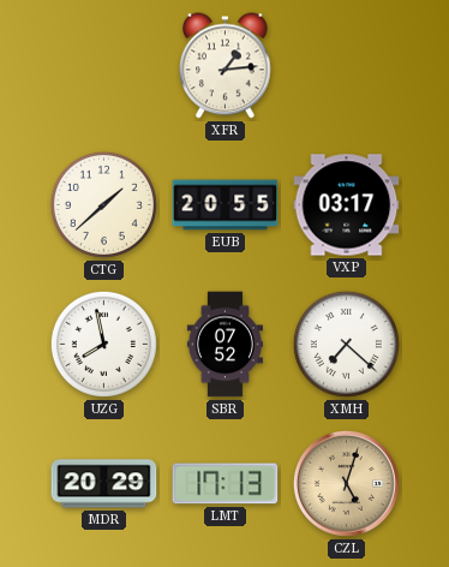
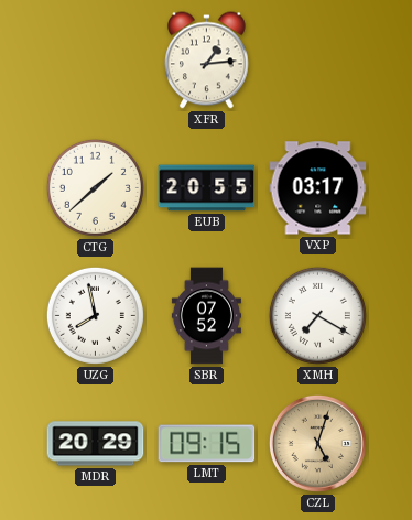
XMH: 7:22 -> 7:20
LMT: 17:13 -> 09:15
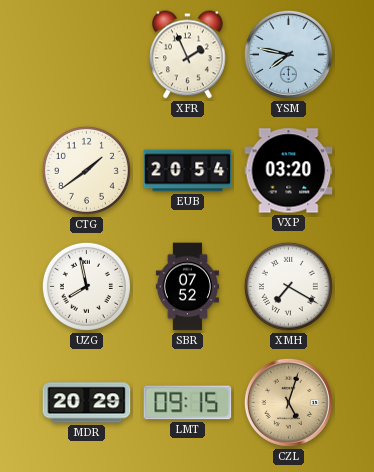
XFR: 1:14 -> 1:56
YSM: none -> 7:47
CTG: 1:38 -> 1:39
EUB: 20:55 -> 20:54
VXP: 03:17 -> 03:20
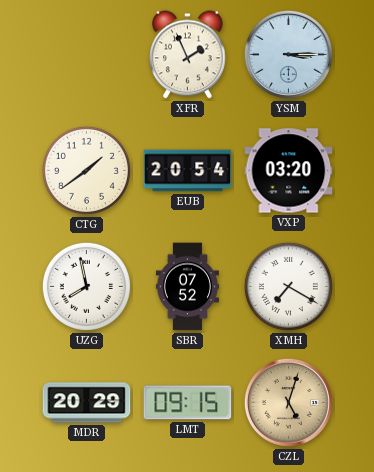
YSM: 7:47 -> 3:15
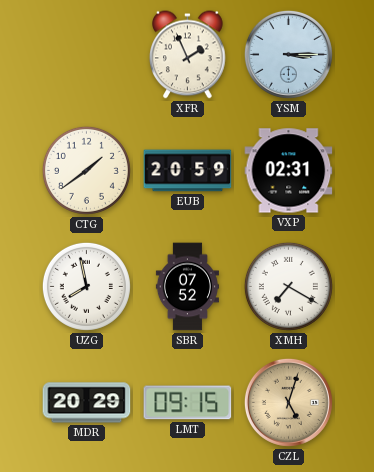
EUB: 20:54 -> 20:59
VXP: 03:20 -> 02:31
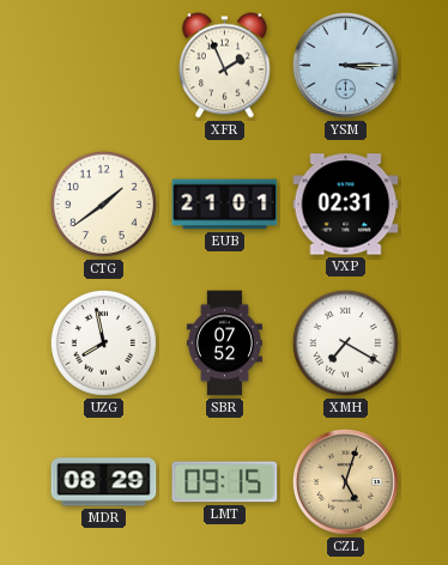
EUB: 20:59 -> 21:01
MDR: 20:29 -> 08:29
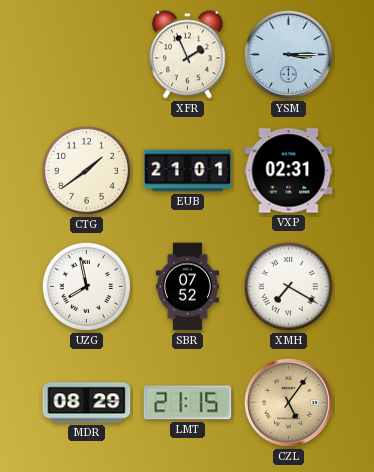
LMT: 09:15 -> 21:15
CZL: 5:03 -> 5:06
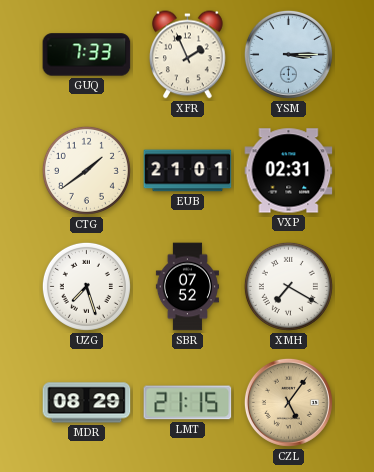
GUQ: none -> 7:33
UZG: 7:58 -> 7:27
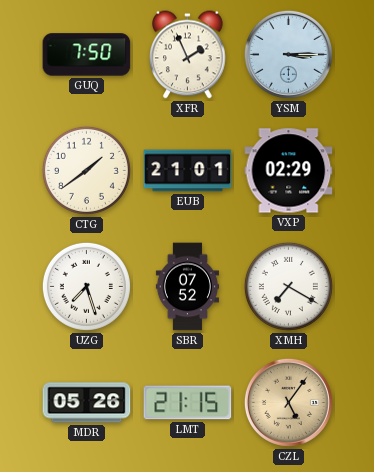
GUQ: 7:33 -> 7:50
VXP: 02:31 -> 02:29
MDR: 08:29 -> 05:26
